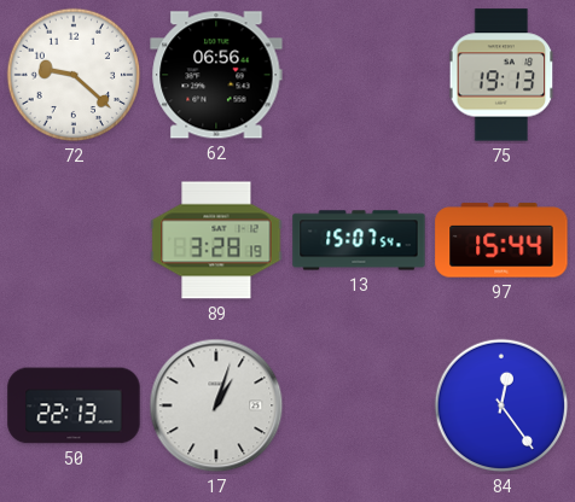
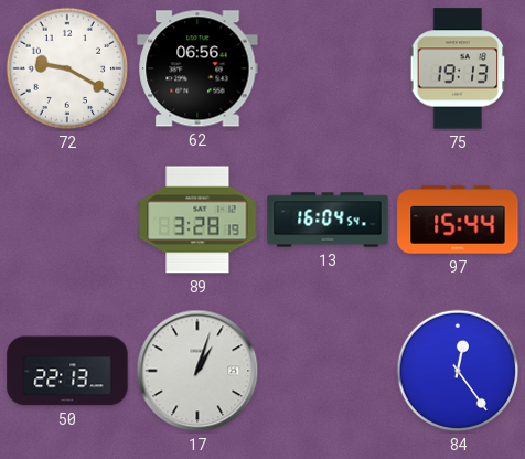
72: 9:22 -> 9:20
13: 15:07 -> 16:04
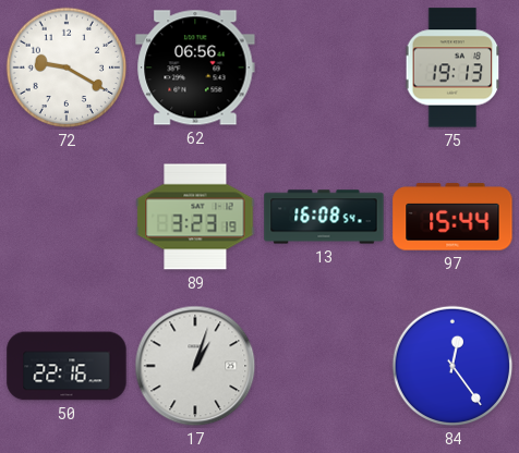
89: 3:28 -> 3:23
13: 16:04 -> 16:08
50: 22:13 -> 22:16
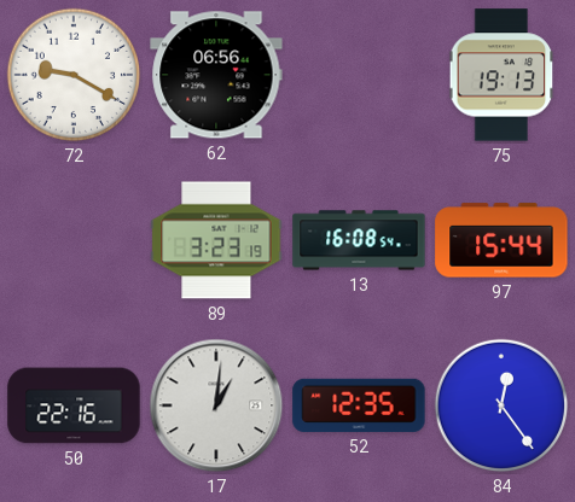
17: 1:03 -> 1:01
52: none -> 12:35
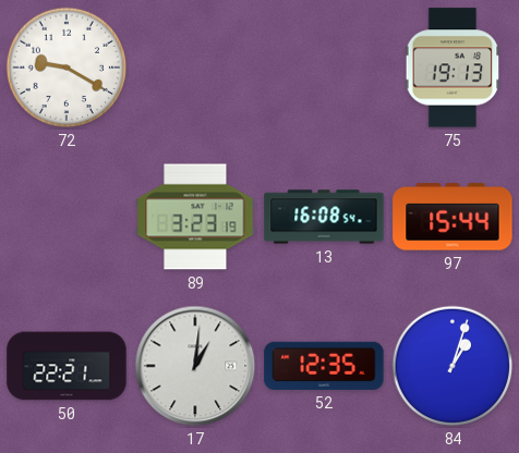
62: 06:56 -> none
50: 22:16 -> 22:21
84: 12:24 -> 1:03
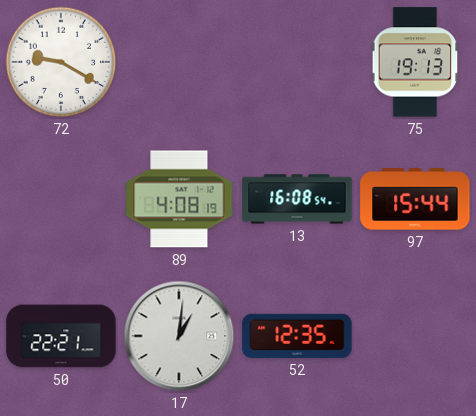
89: 3:23 -> 4:08
84: 1:03 -> none
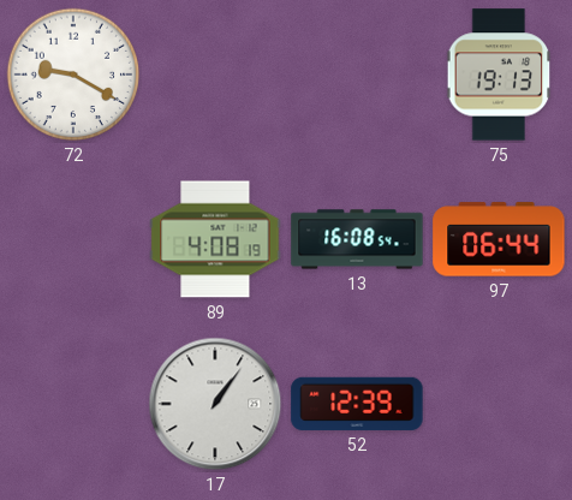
97: 15:44 -> 06:44
50: 22:21 -> none
17: 1:01 -> 1:06
52: 12:35 -> 12:39
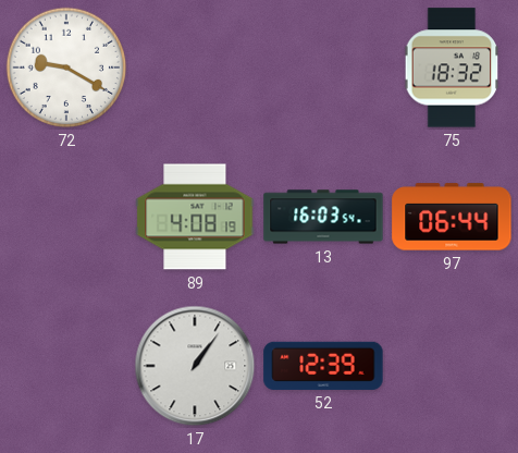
75: 19:13 -> 18:32
13: 16:08 -> 16:03
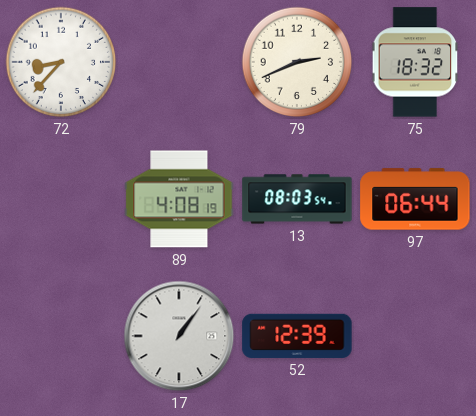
72: 9:20 -> 8:37
79: none -> 2:41
13: 16:03 -> 08:03
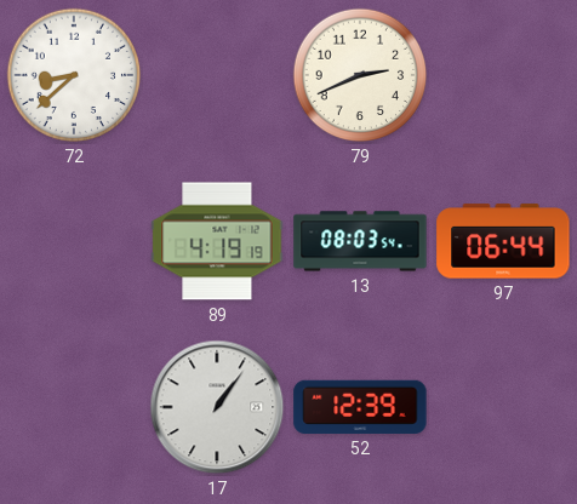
72: 8:37 -> 8:38
75: 18:32 -> none
89: 4:08 -> 4:19
